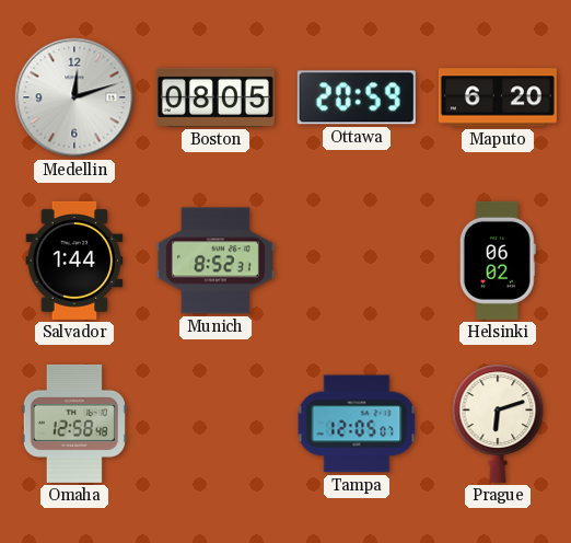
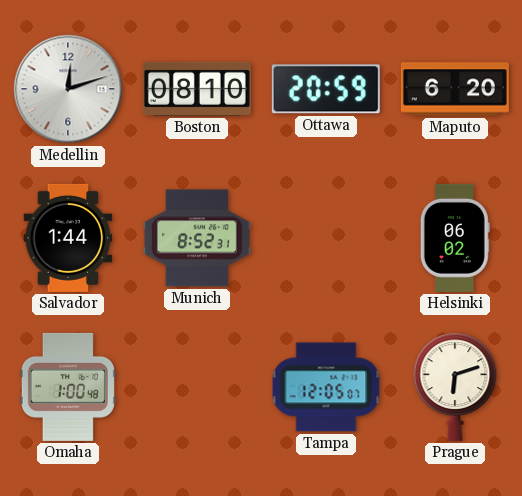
Boston: 08:05 -> 08:10
Omaha: 12:58 -> 1:00
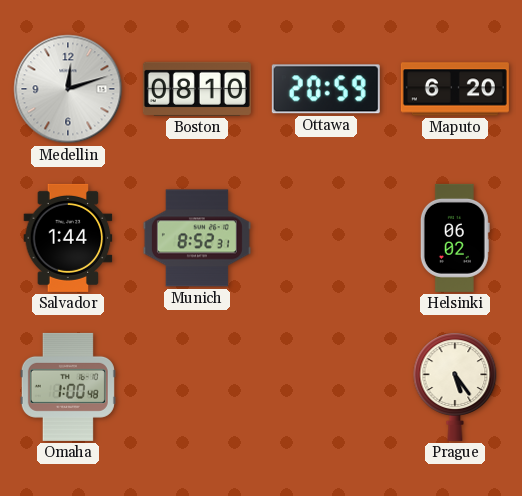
Tampa: 12:05 -> none
Prague: 6:12 -> 5:24
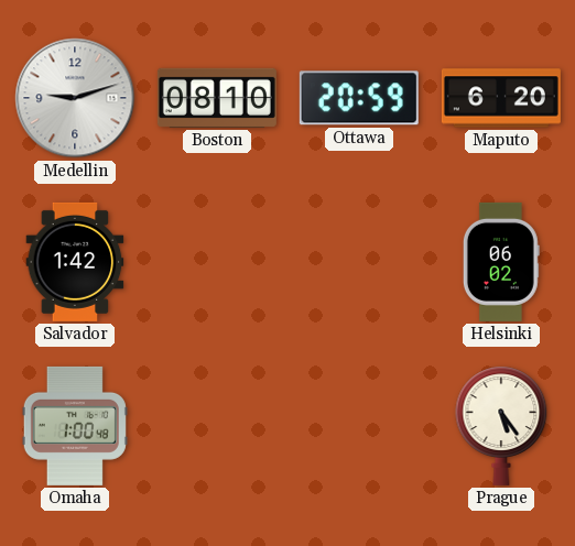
Medellin: 12:12 -> 9:12
Salvador: 1:44 -> 1:42
Munich: 8:52 -> none
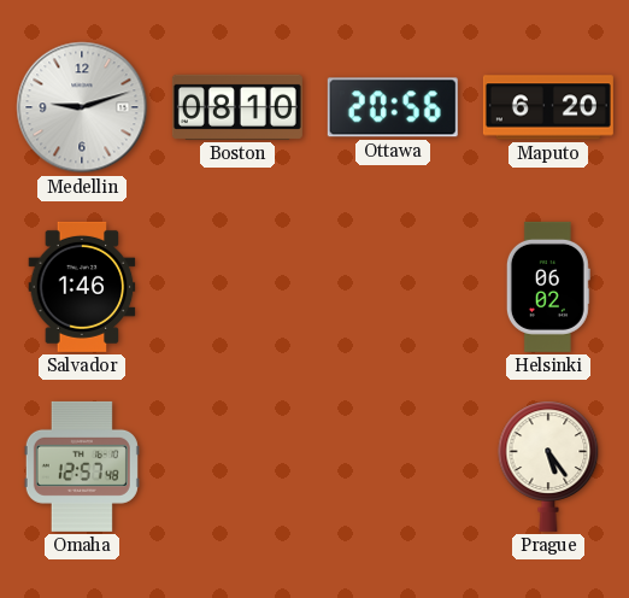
Ottawa: 20:59 -> 20:56
Salvador: 1:42 -> 1:46
Omaha: 1:00 -> 12:57
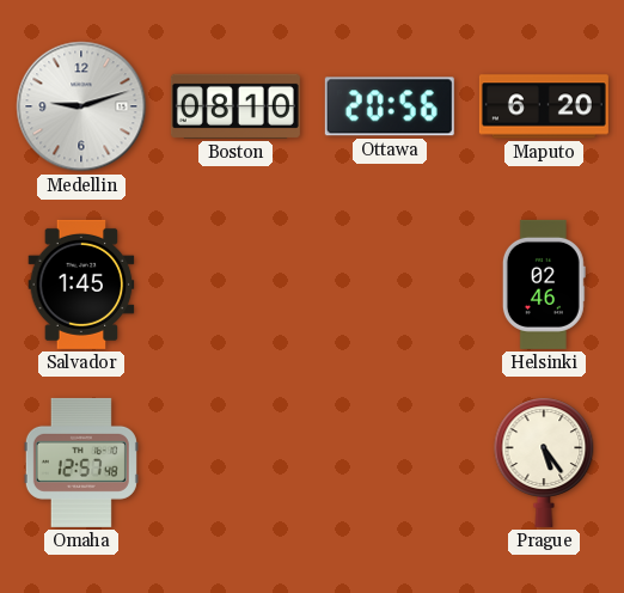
Salvador: 1:46 -> 1:45
Helsinki: 06:02 -> 02:46
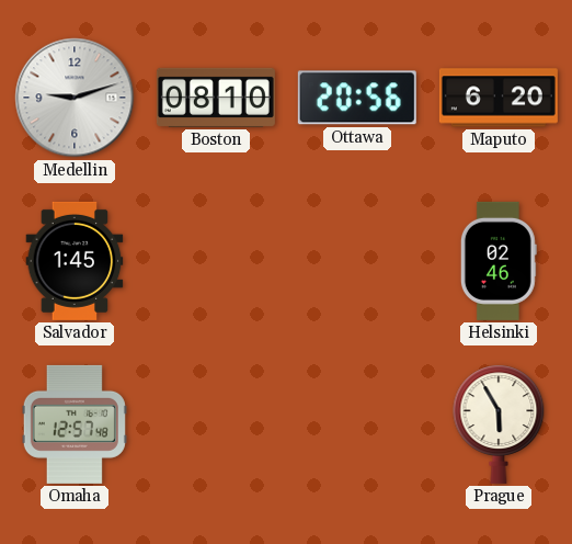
Prague: 5:24 -> 5:55
